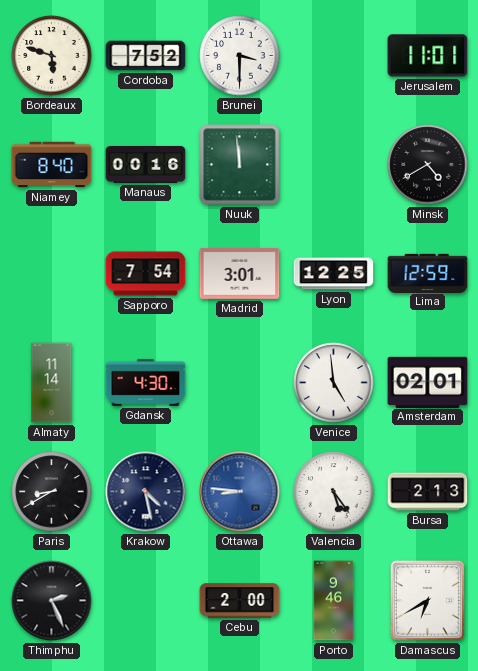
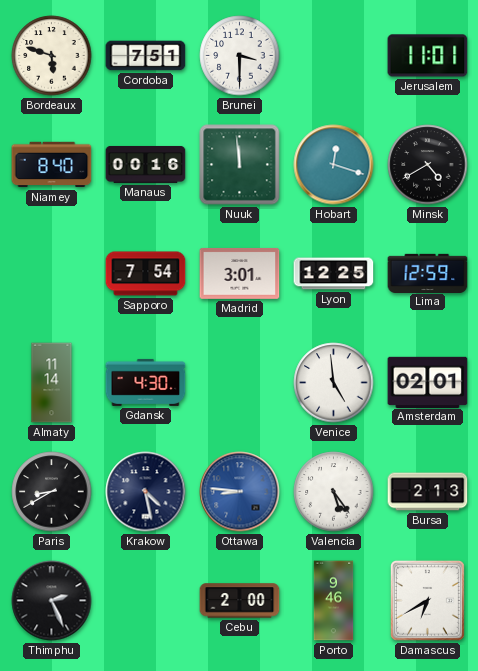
Cordoba: 7:52 -> 7:51
Hobart: none -> 12:18
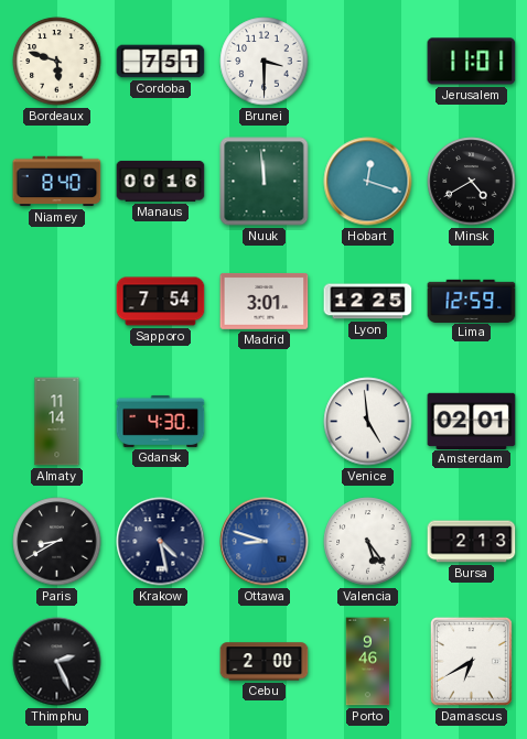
Ottawa: 8:46 -> 8:48
